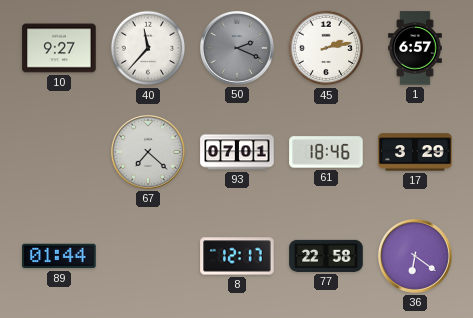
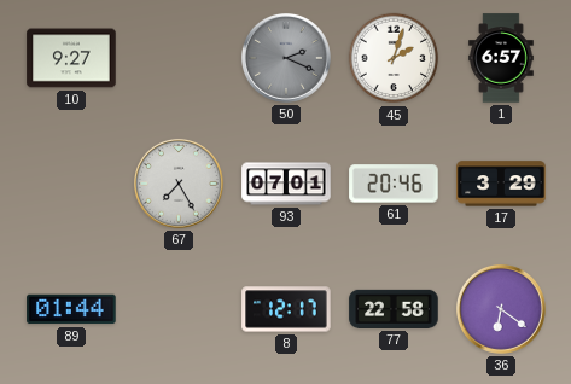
40: 11:37 -> none
45: 2:13 -> 2:03
67: 7:22 -> 7:25
61: 18:46 -> 20:46
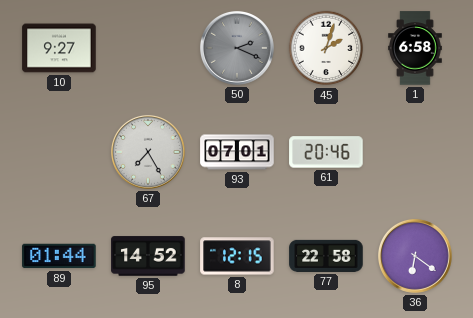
1: 6:57 -> 6:58
17: 3:29 -> none
95: none -> 14:52
8: 12:17 -> 12:15
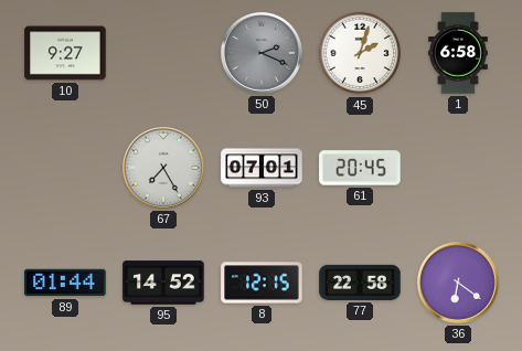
61: 20:46 -> 20:45
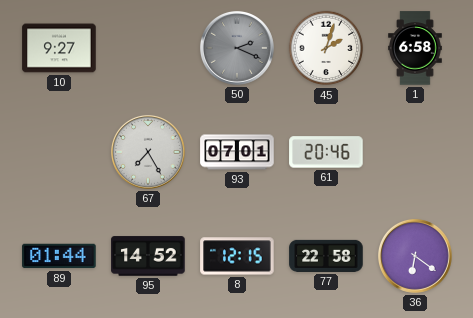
61: 20:45 -> 20:46
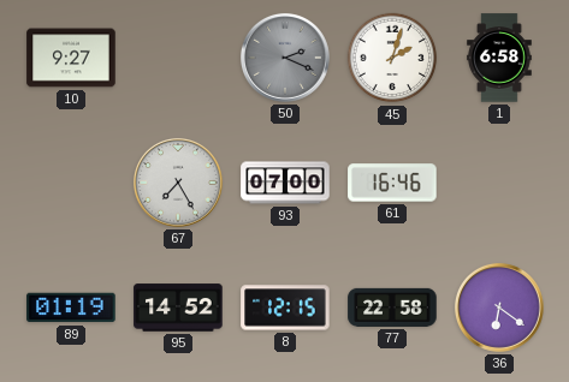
93: 07:01 -> 07:00
61: 20:46 -> 16:46
89: 01:44 -> 01:19
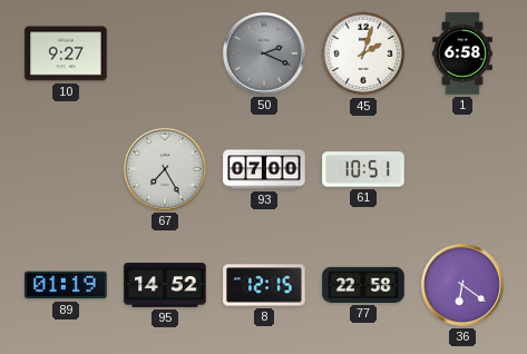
61: 16:46 -> 10:51
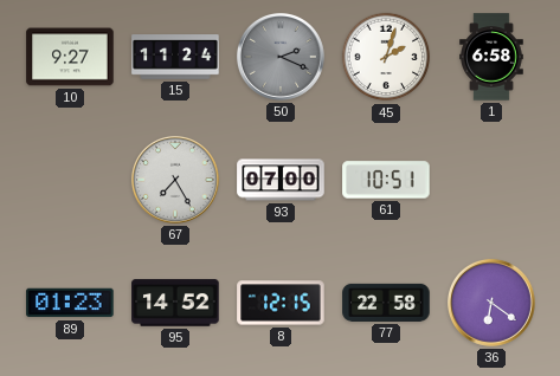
15: none -> 11:24
89: 01:19 -> 01:23
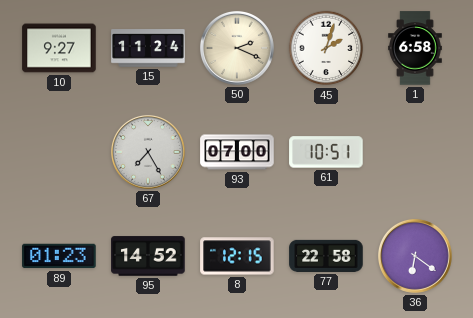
50 dial: grey -> cream
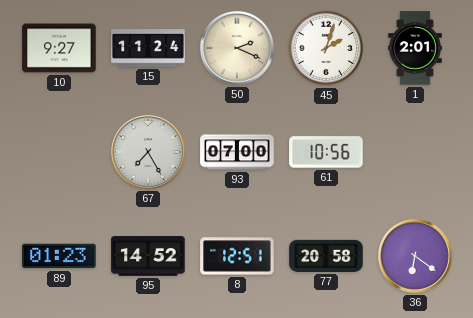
1: 6:58 -> 2:01
61: 10:51 -> 10:56
8: 12:15 -> 12:51
77: 22:58 -> 20:58
